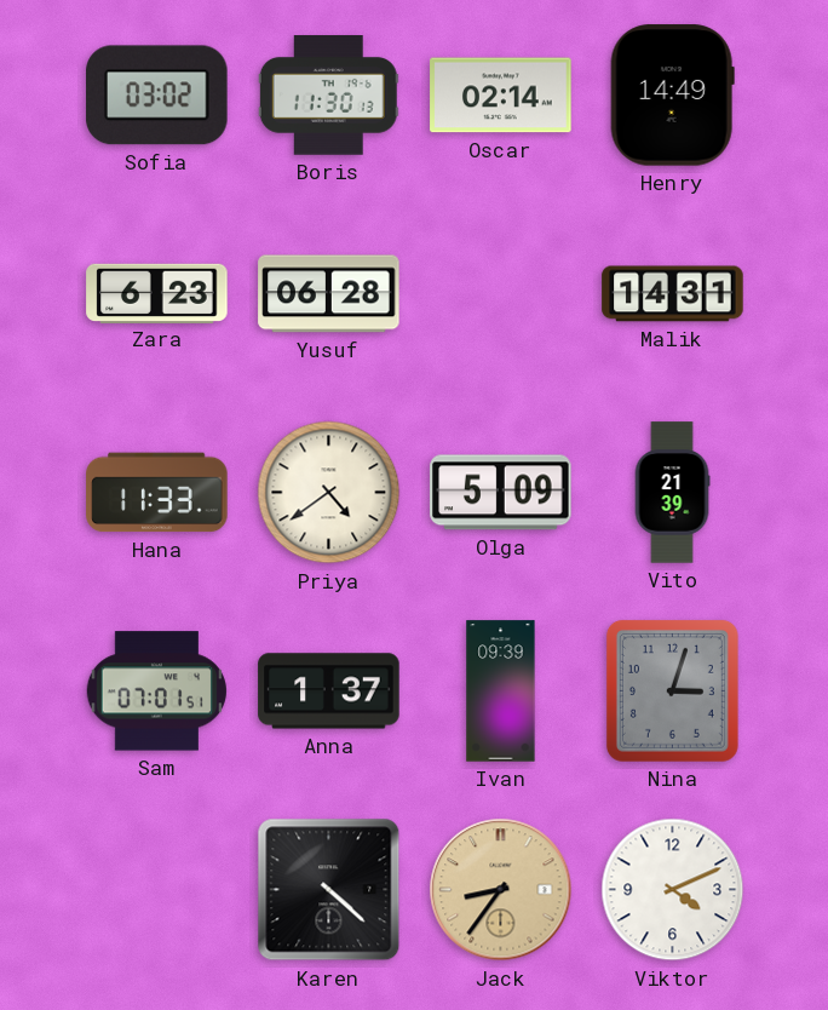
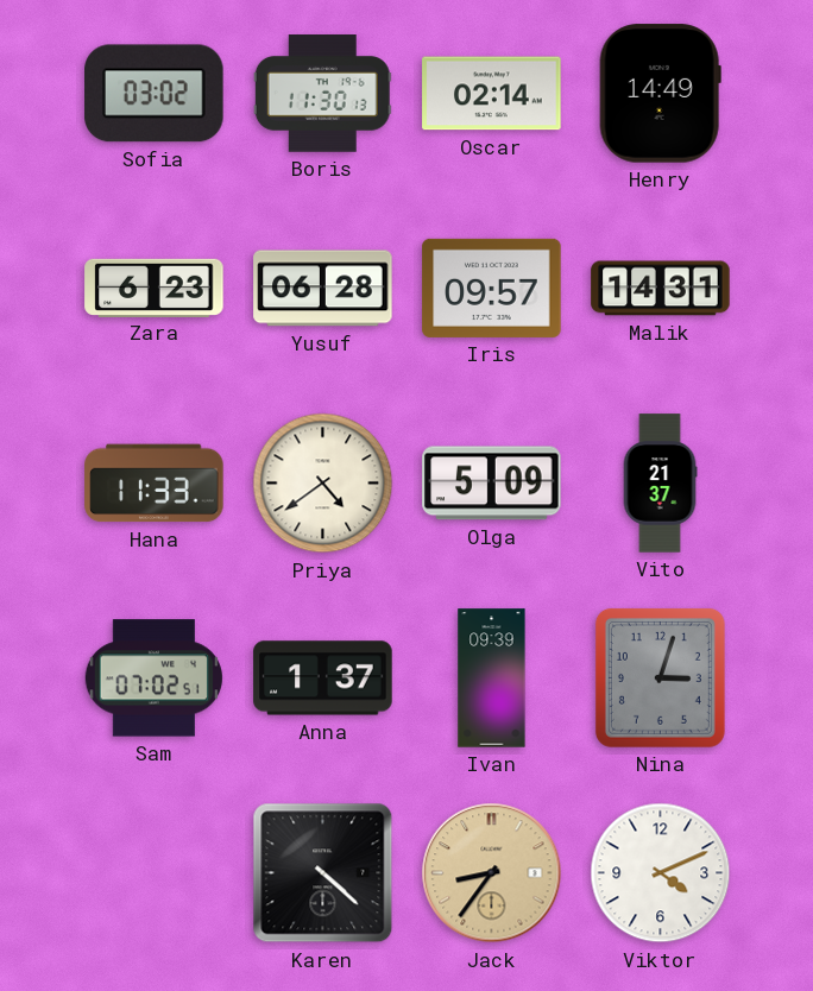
Iris: none -> 09:57
Vito: 21:39 -> 21:37
Sam: 07:01 -> 07:02
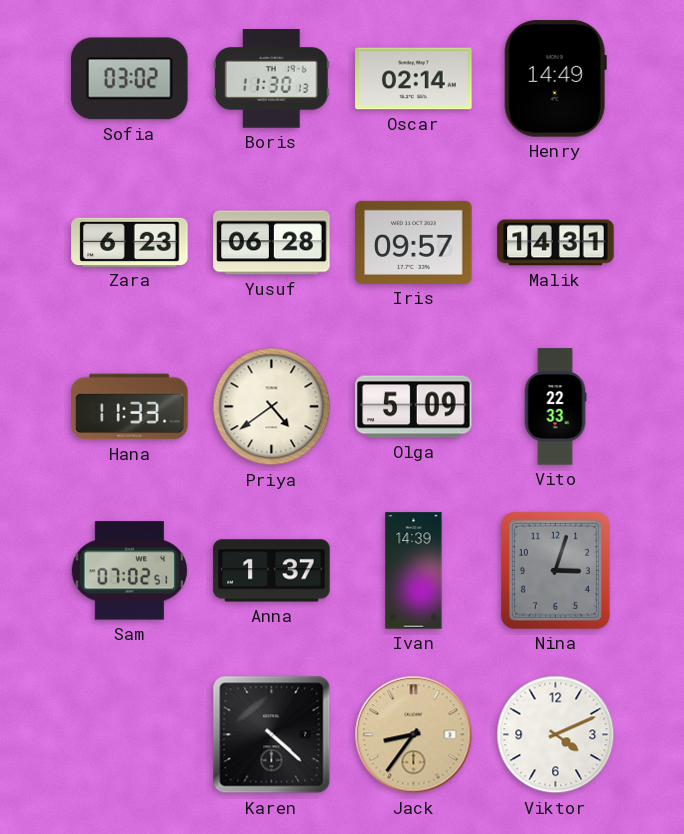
Vito: 21:37 -> 22:33
Ivan: 09:39 -> 14:39
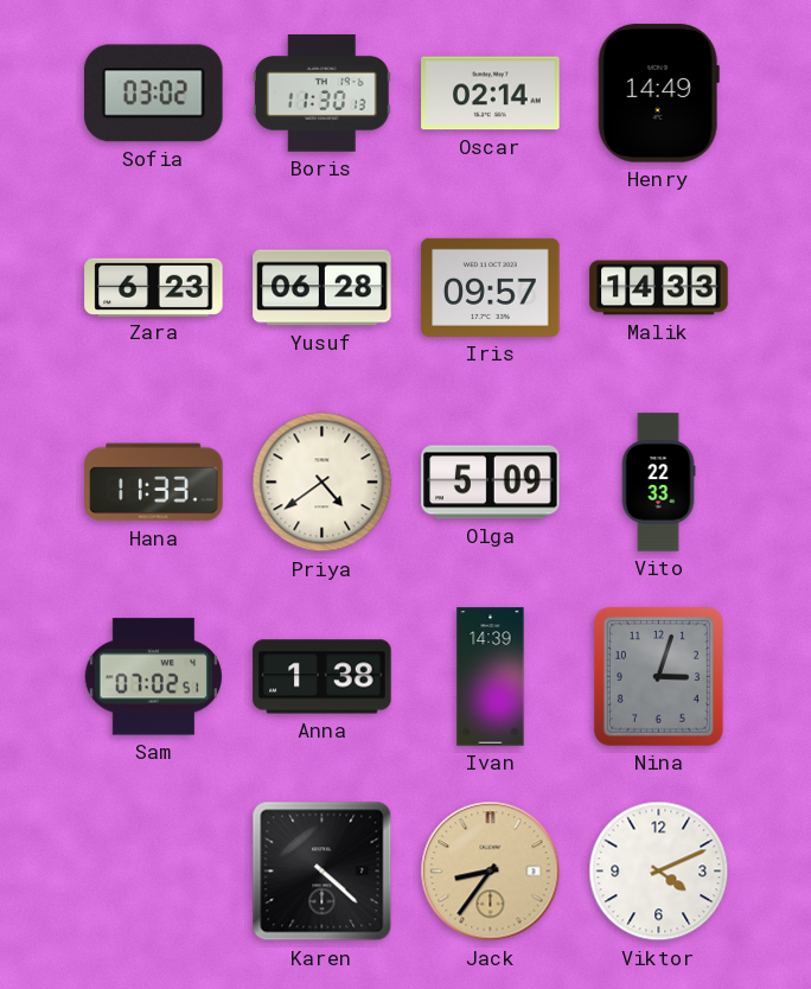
Malik: 14:31 -> 14:33
Anna: 1:37 -> 1:38
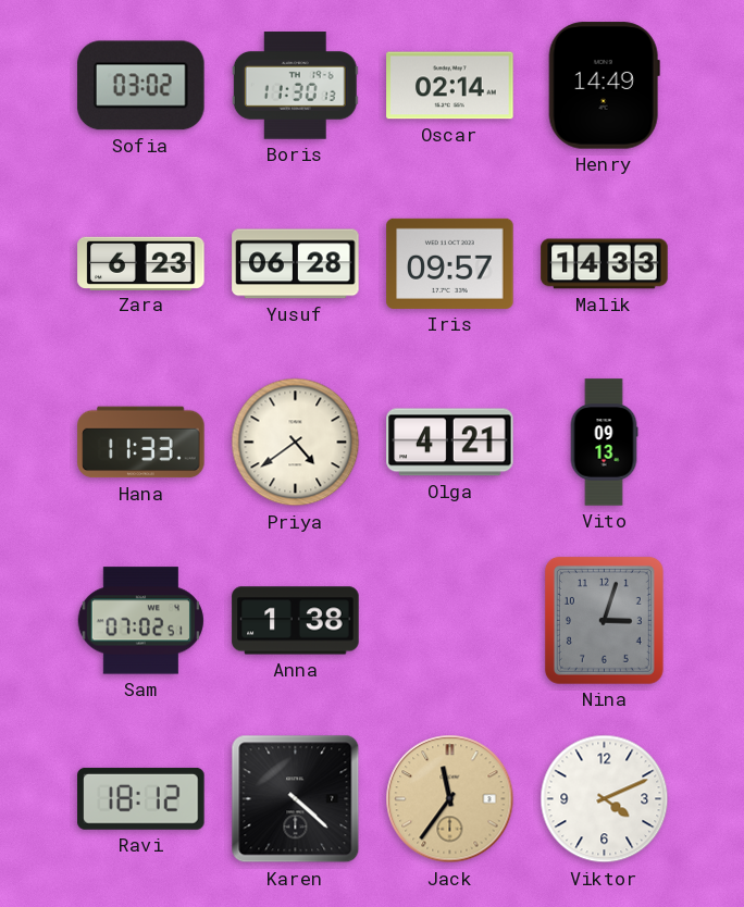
Olga: 5:09 -> 4:21
Vito: 22:33 -> 09:13
Ivan: 14:39 -> none
Ravi: none -> 18:12
Jack: 8:36 -> 11:36
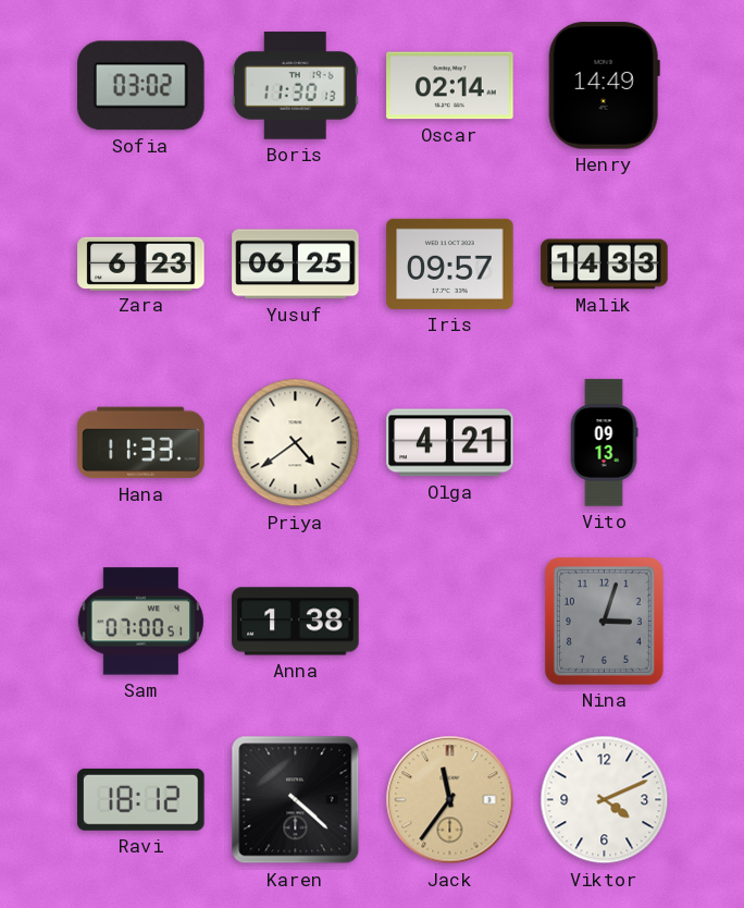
Yusuf: 06:28 -> 06:25
Sam: 07:02 -> 07:00
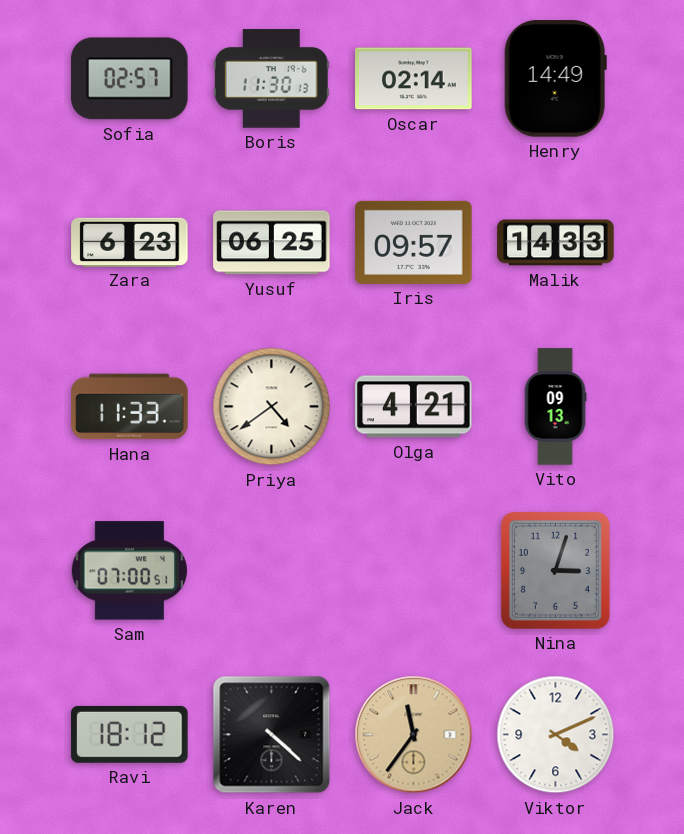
Sofia: 03:02 -> 02:57
Anna: 1:38 -> none
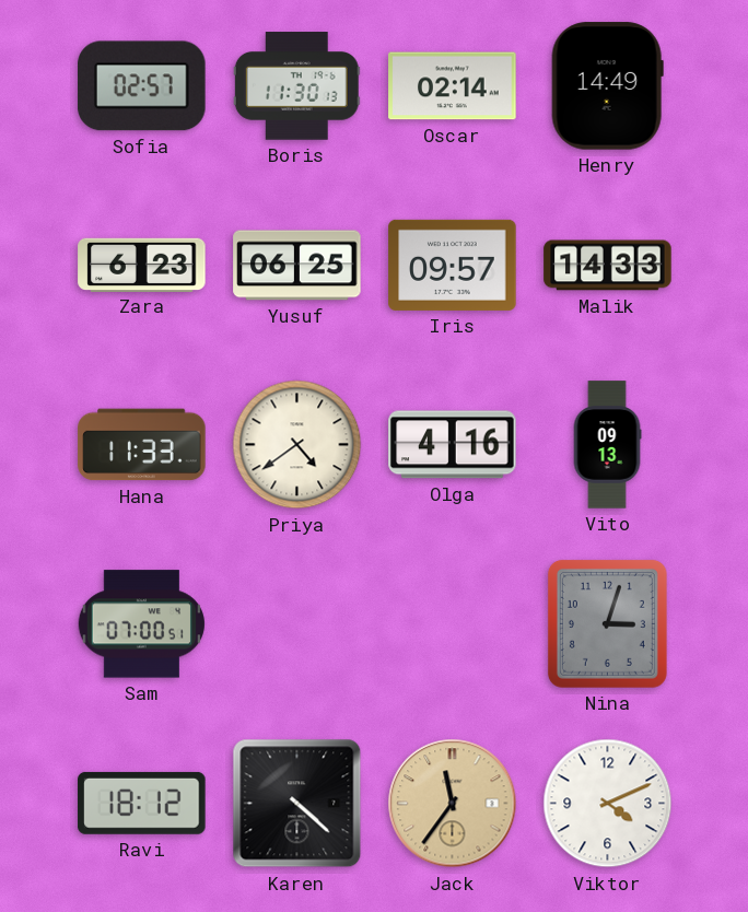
Olga: 4:21 -> 4:16
